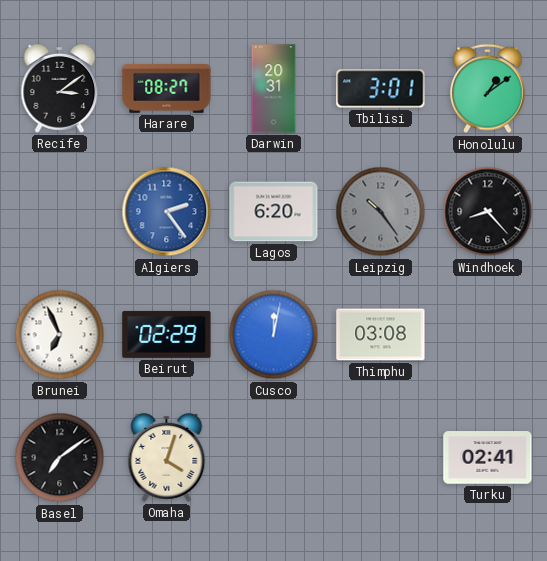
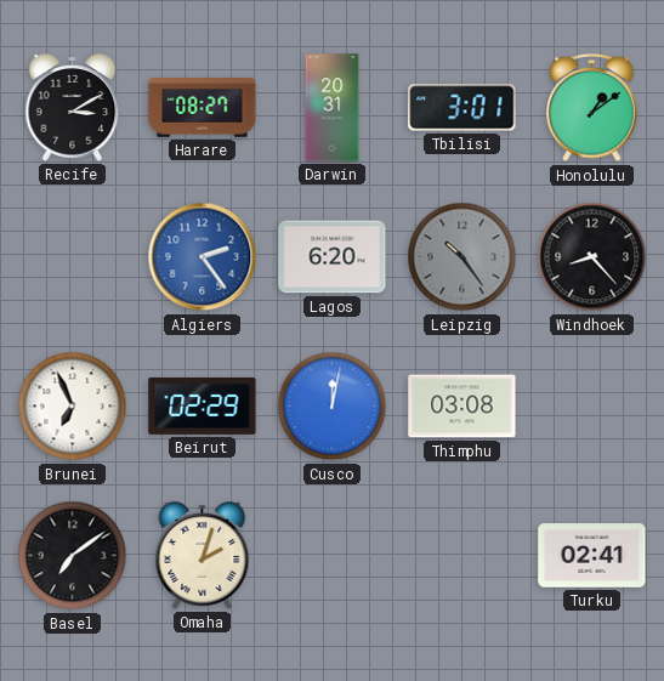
Recife: 3:09 -> 3:10
Omaha: 4:03 -> 2:03
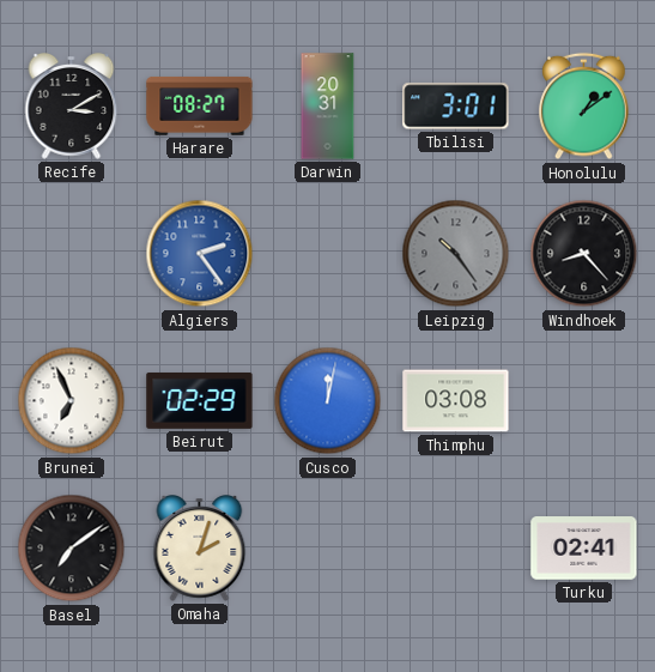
Lagos: 6:20 -> none
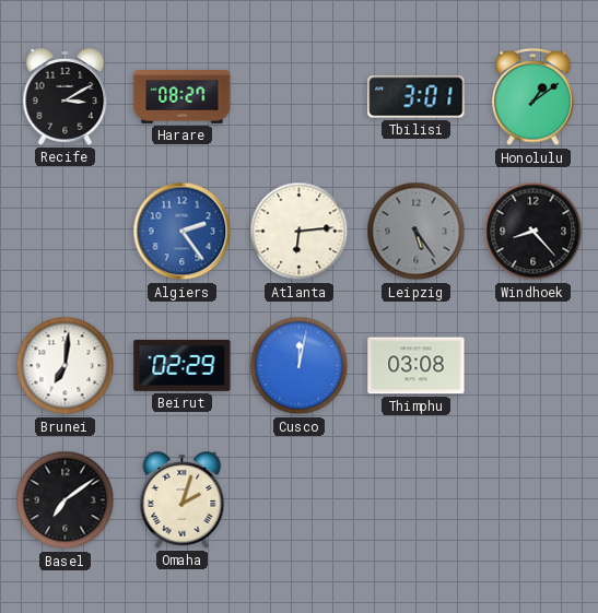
Darwin: 20:31 -> none
Atlanta: none -> 6:14
Leipzig: 10:24 -> 5:24
Brunei: 6:56 -> 7:01
Turku: 02:41 -> none
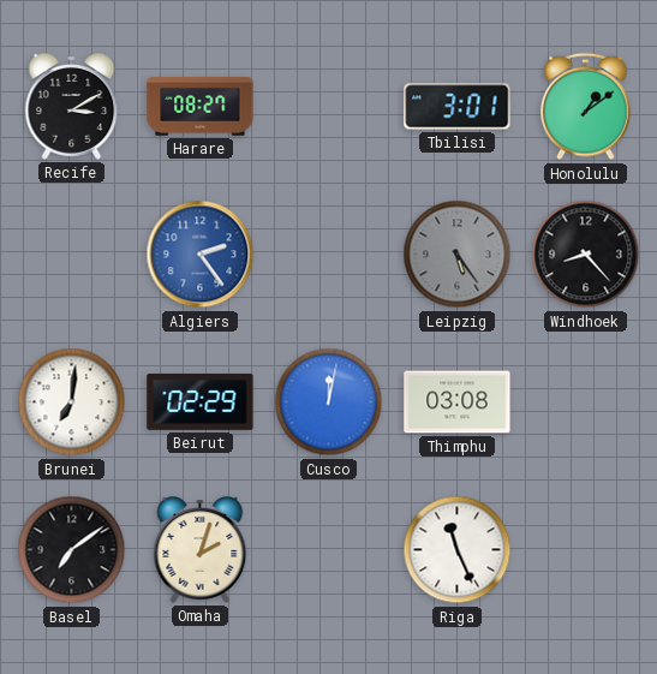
Atlanta: 6:14 -> none
Riga: none -> 11:26
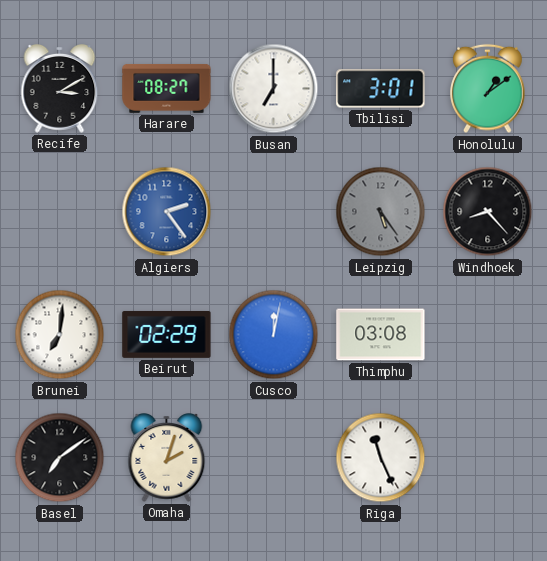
Busan: none -> 7:00
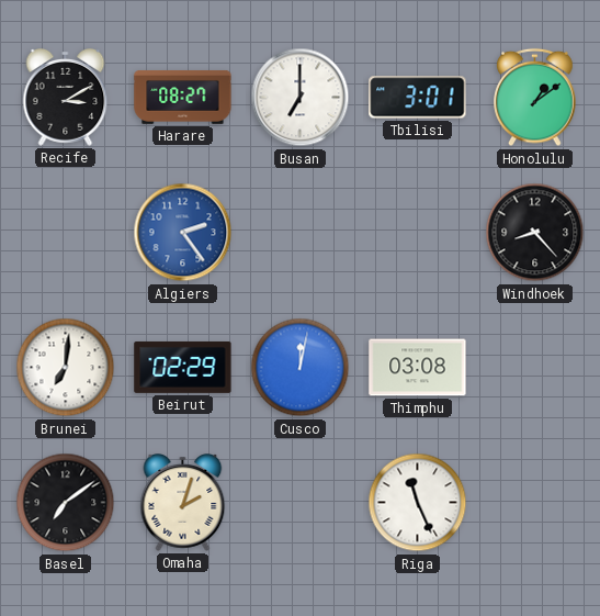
Leipzig: 5:24 -> none
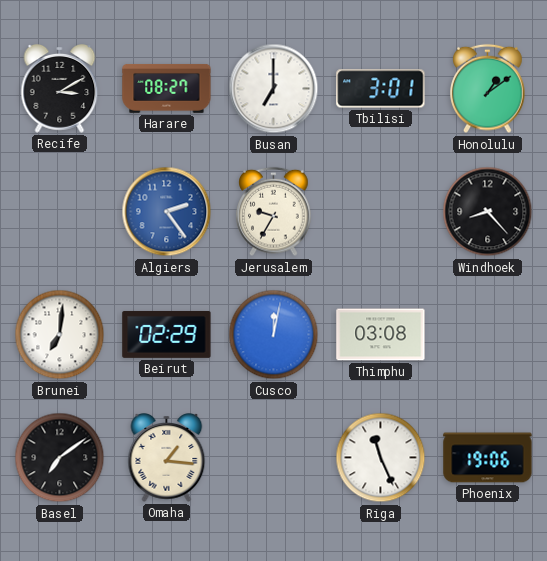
Jerusalem: none -> 9:35
Omaha: 2:03 -> 1:16
Phoenix: none -> 19:06
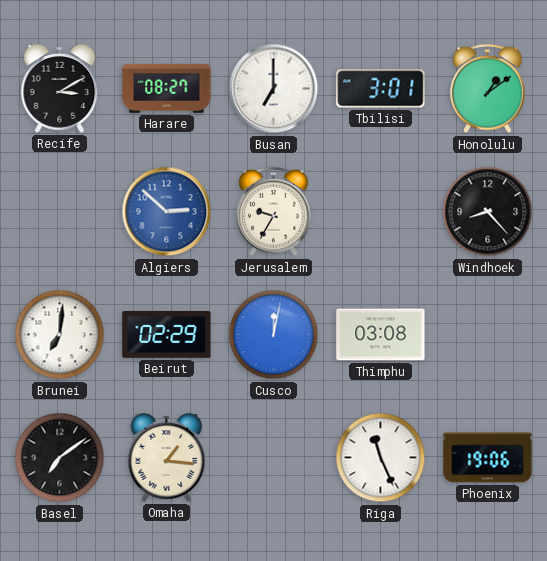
Algiers: 2:24 -> 2:52
